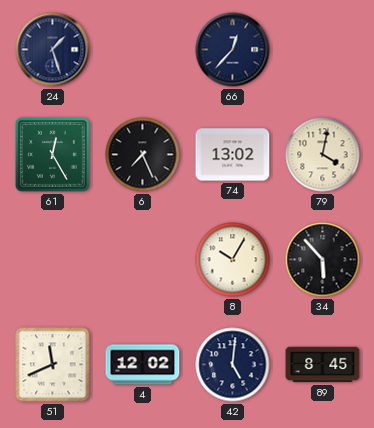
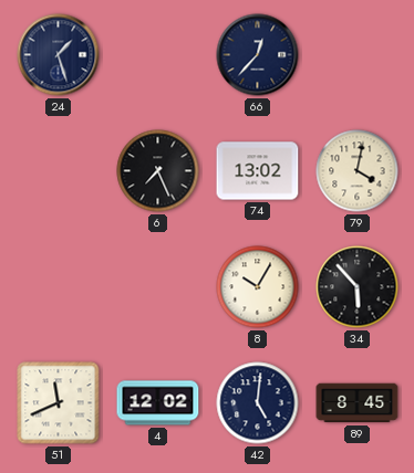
61: 12:25 -> none
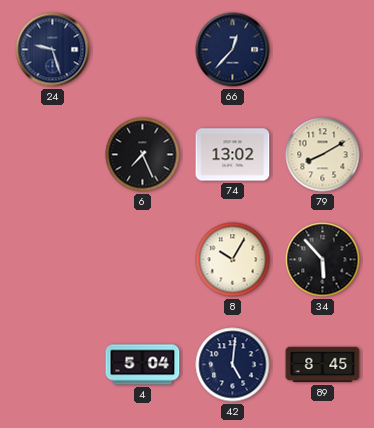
24: 1:27 -> 9:27
79: 4:02 -> 8:10
51: 11:41 -> none
4: 12:02 -> 5:04
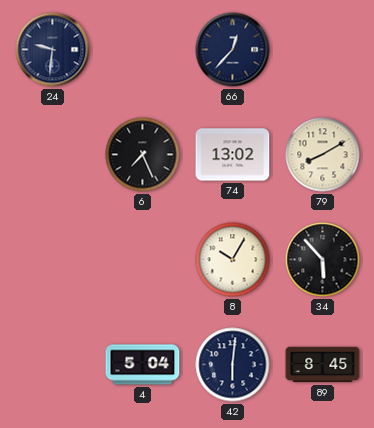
24: 9:27 -> 9:31
42: 5:01 -> 6:01
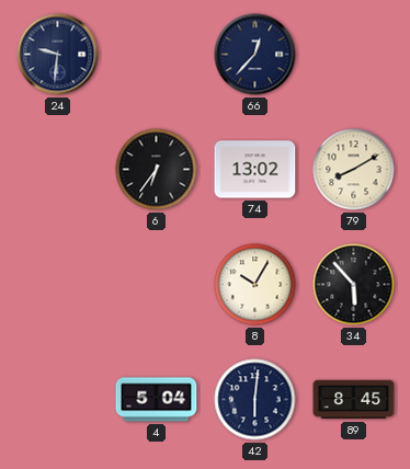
6: 7:26 -> 6:36
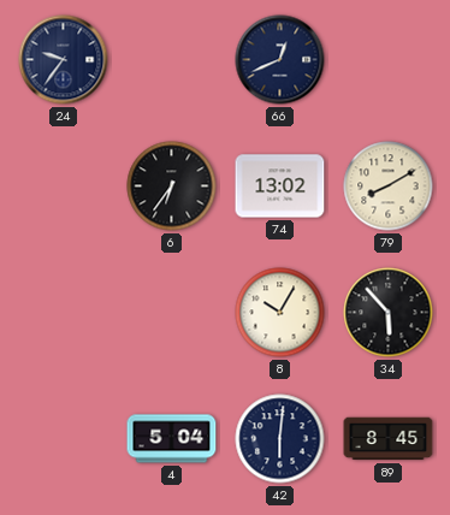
24: 9:31 -> 9:36
66: 12:37 -> 12:41
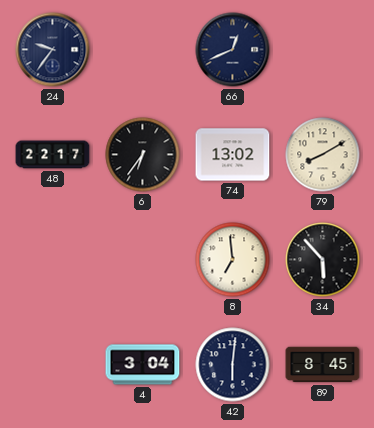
48: none -> 22:17
8: 10:05 -> 6:59
4: 5:04 -> 3:04
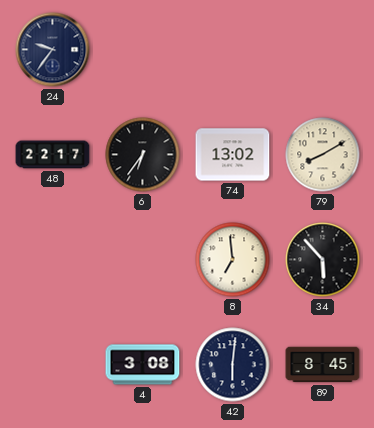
66: 12:41 -> none
4: 3:04 -> 3:08
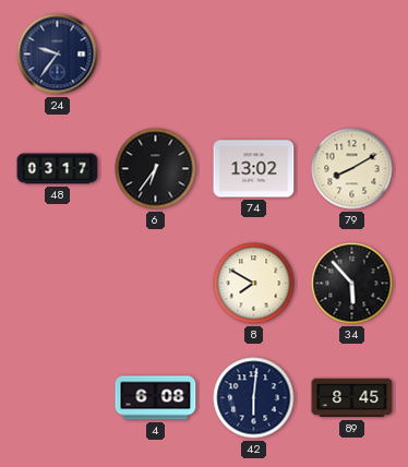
48: 22:17 -> 03:17
8: 6:59 -> 7:50
4: 3:08 -> 6:08
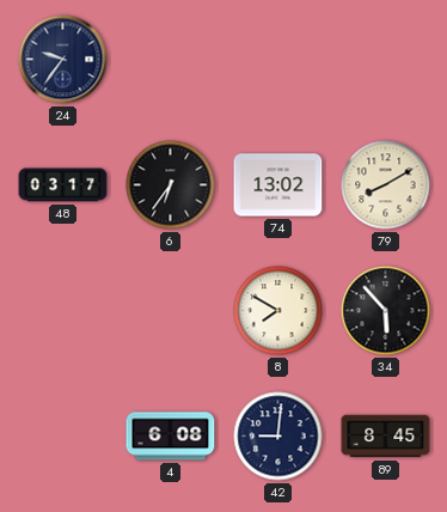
42: 6:01 -> 9:01
